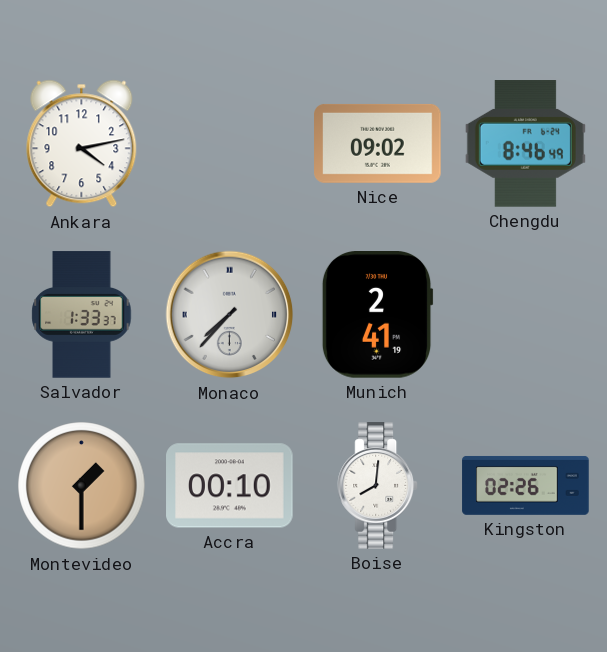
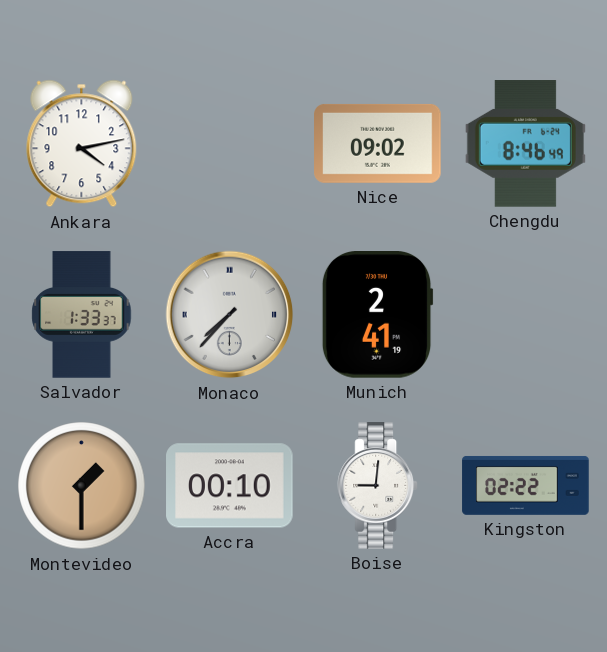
Boise: 8:01 -> 9:01
Kingston: 02:26 -> 02:22
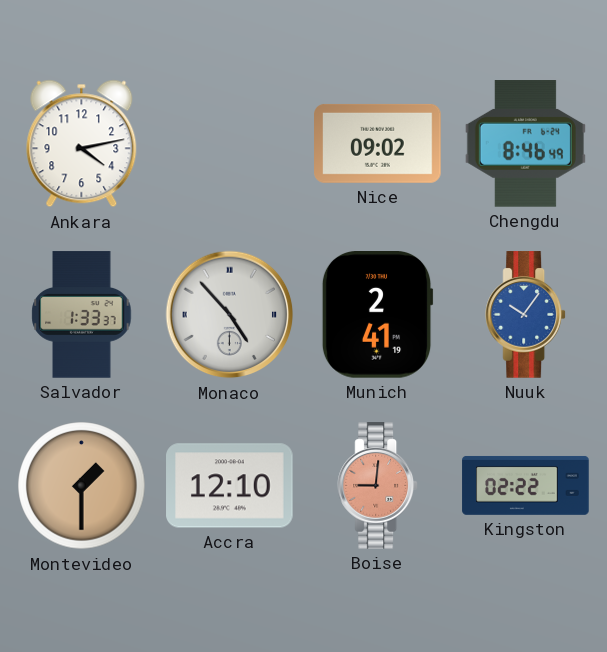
Monaco: 7:37 -> 4:53
Nuuk: none -> 10:06
Accra: 00:10 -> 12:10
Boise dial: white -> salmon
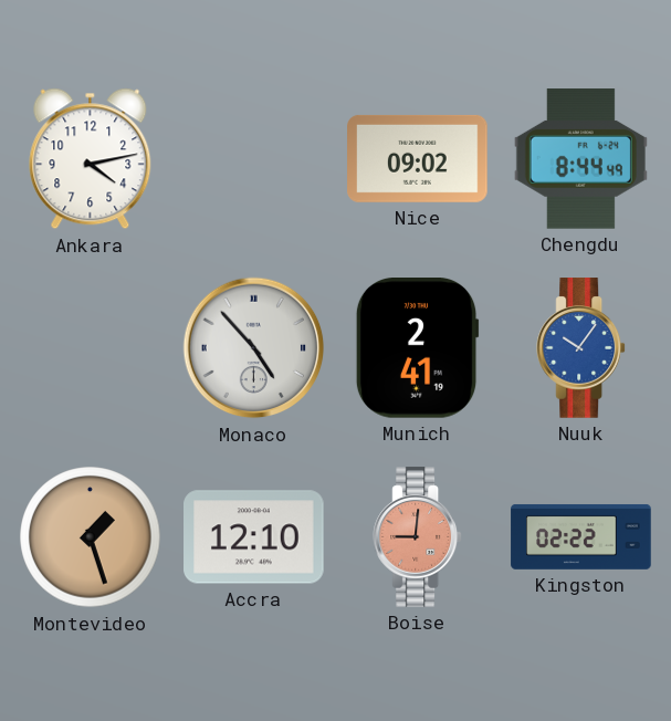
Chengdu: 8:46 -> 8:44
Salvador: 1:33 -> none
Montevideo: 1:30 -> 1:27
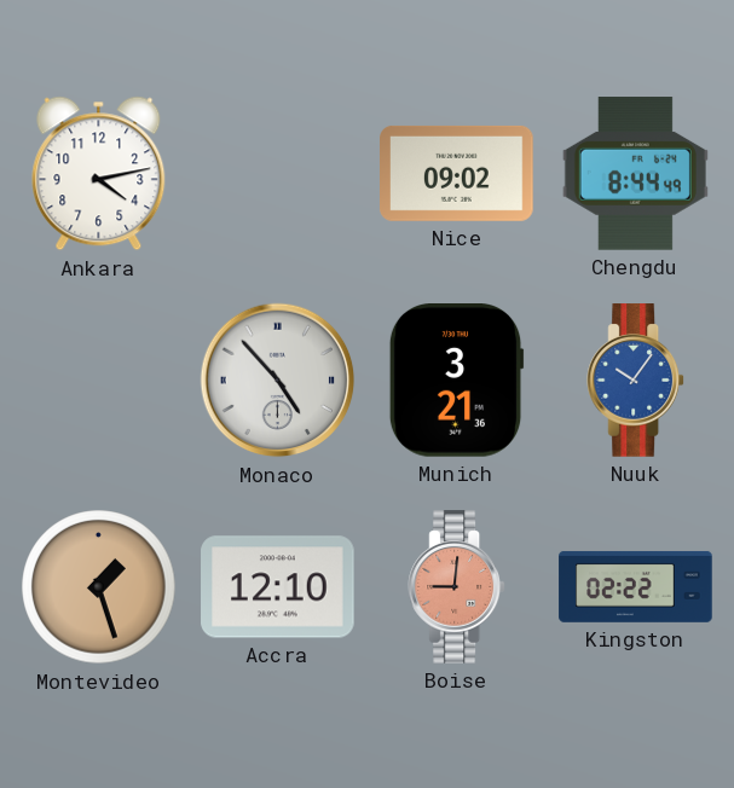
Munich: 2:41 -> 3:21
